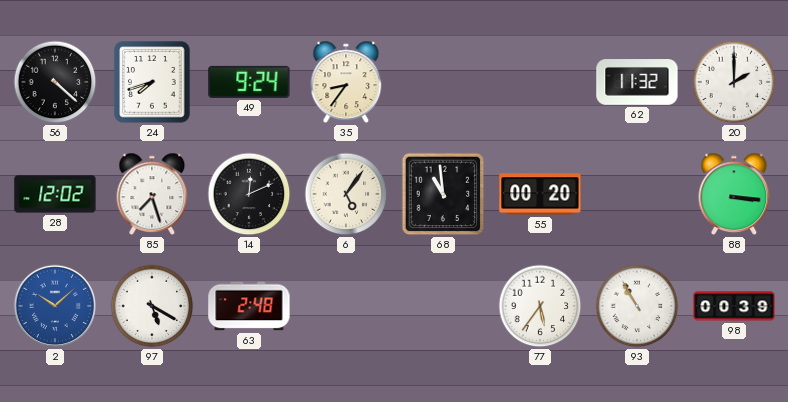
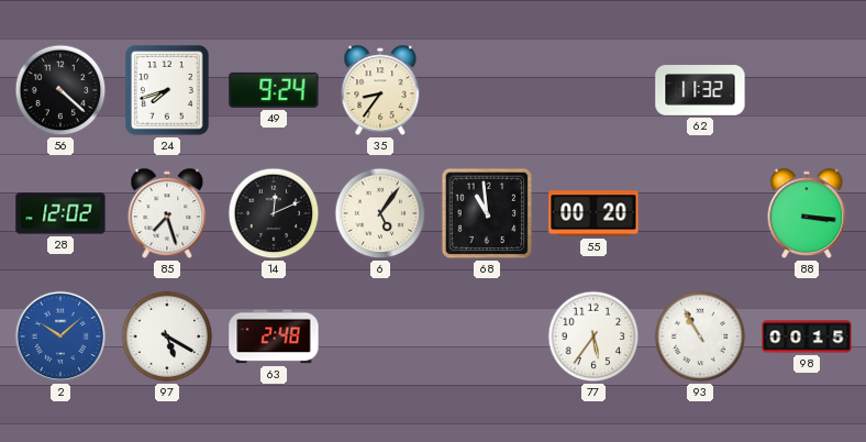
20: 2:00 -> none
98: 00:39 -> 00:15
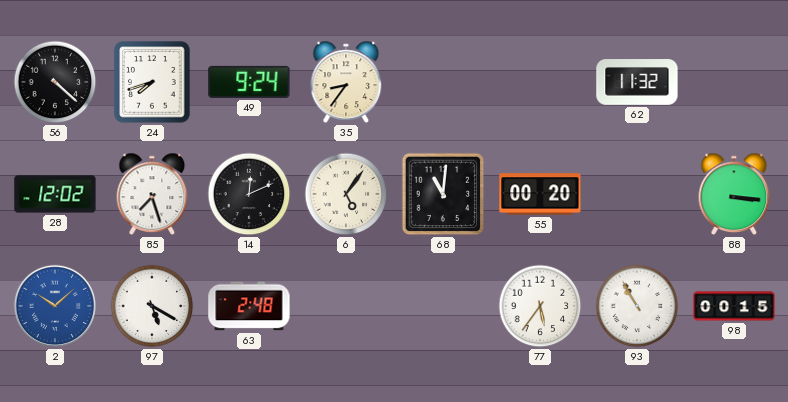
68: 10:59 -> 11:01
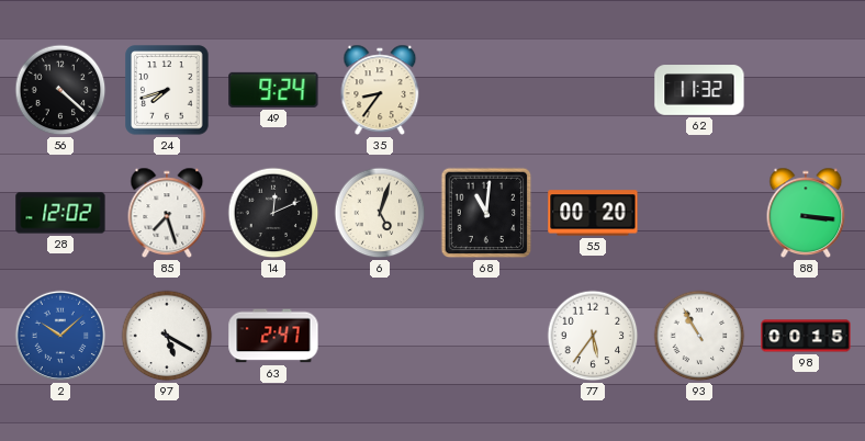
6: 5:06 -> 5:03
63: 2:48 -> 2:47
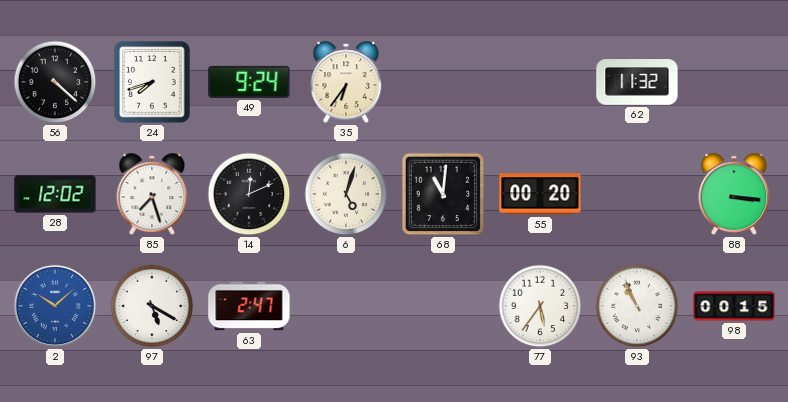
35: 8:36 -> 6:36
93: 10:55 -> 10:56
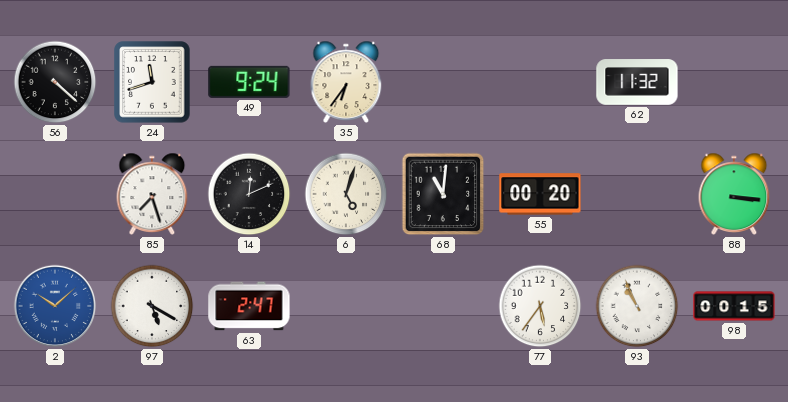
24: 7:42 -> 11:42
28: 12:02 -> none
